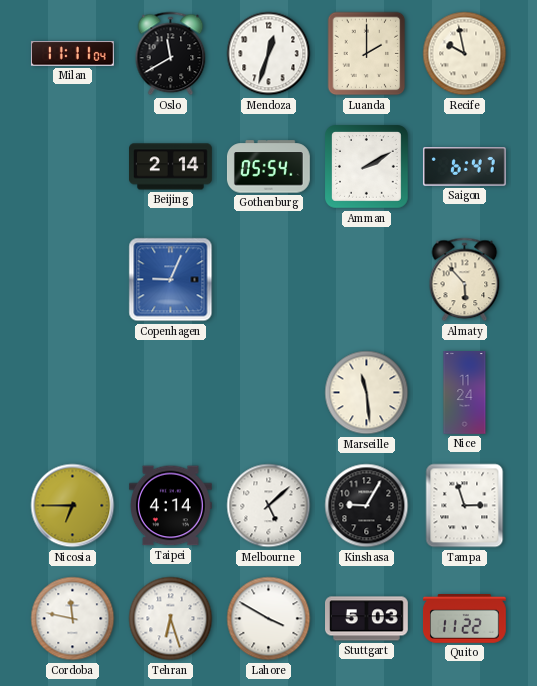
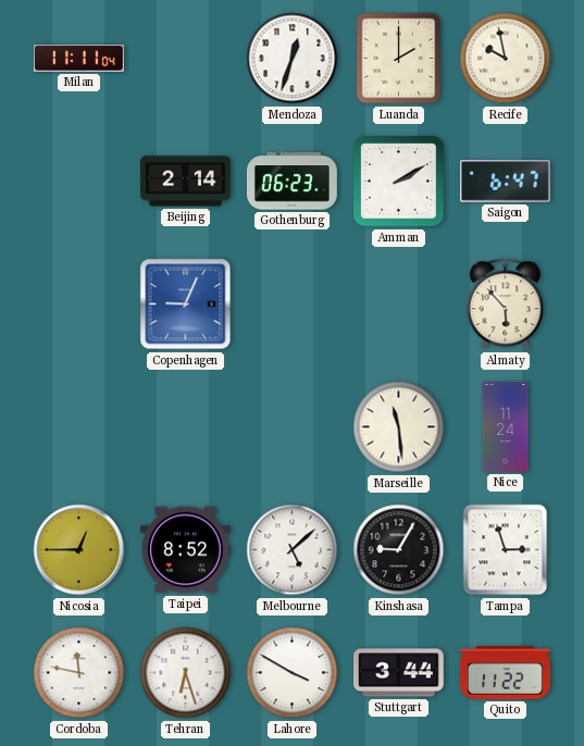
Oslo: 11:40 -> none
Gothenburg: 05:54 -> 06:23
Nicosia: 6:45 -> 12:45
Taipei: 4:14 -> 8:52
Stuttgart: 5:03 -> 3:44
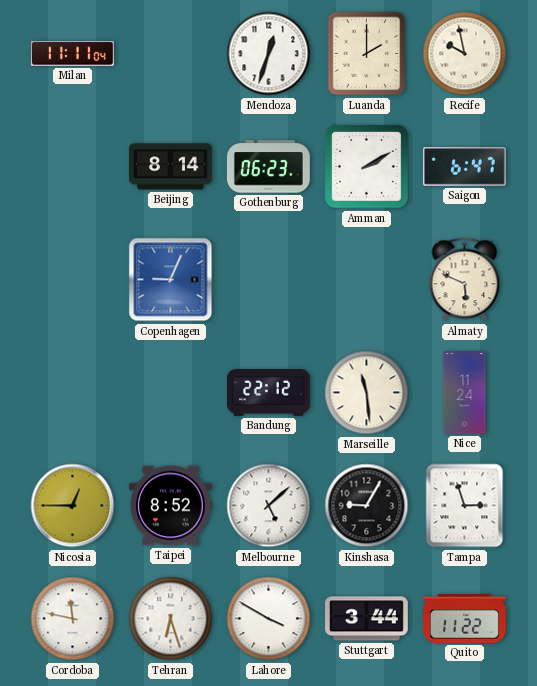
Beijing: 2:14 -> 8:14
Almaty: 5:53 -> 5:49
Bandung: none -> 22:12
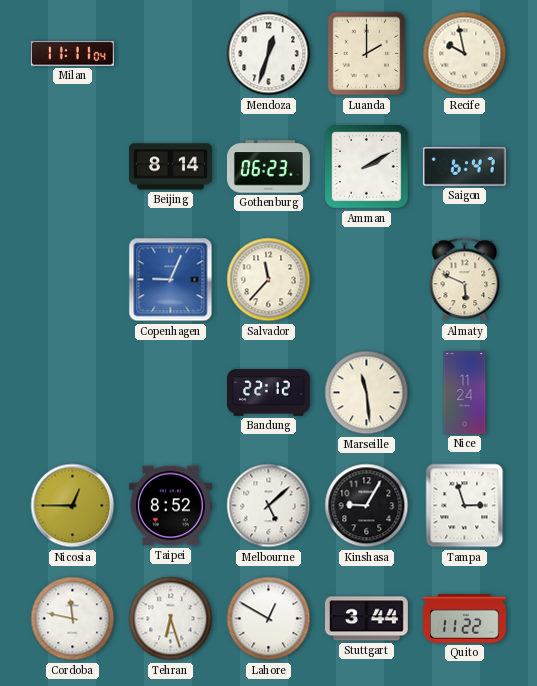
Salvador: none -> 11:37
Lahore: 3:50 -> 12:50
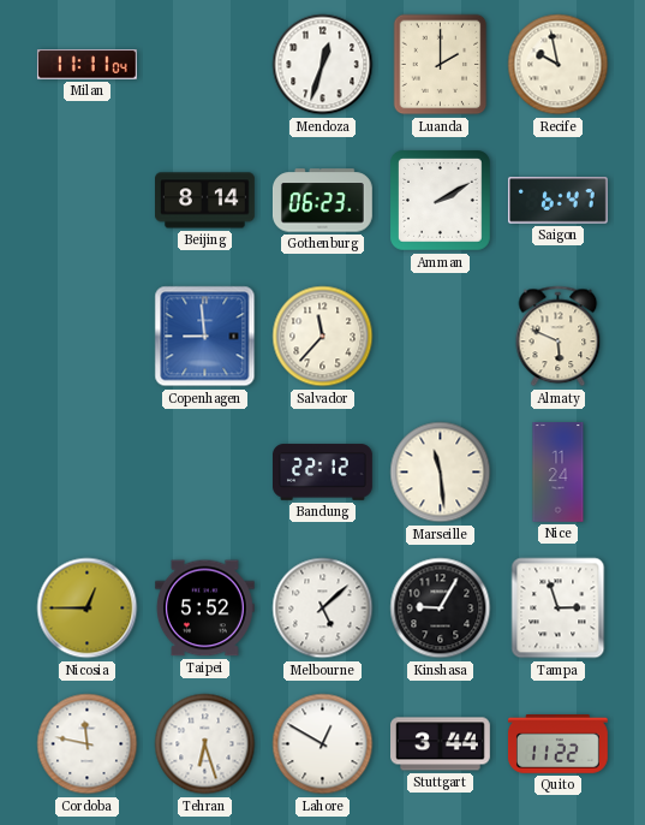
Copenhagen: 9:04 -> 8:59
Taipei: 8:52 -> 5:52
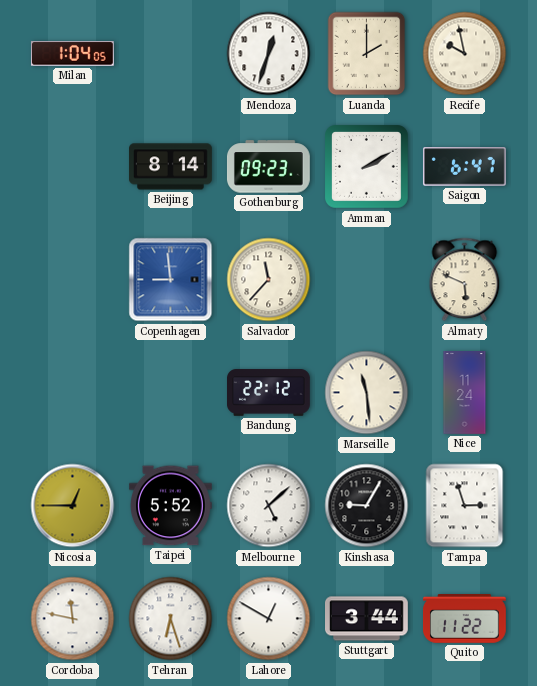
Milan: 11:11 -> 1:04
Gothenburg: 06:23 -> 09:23
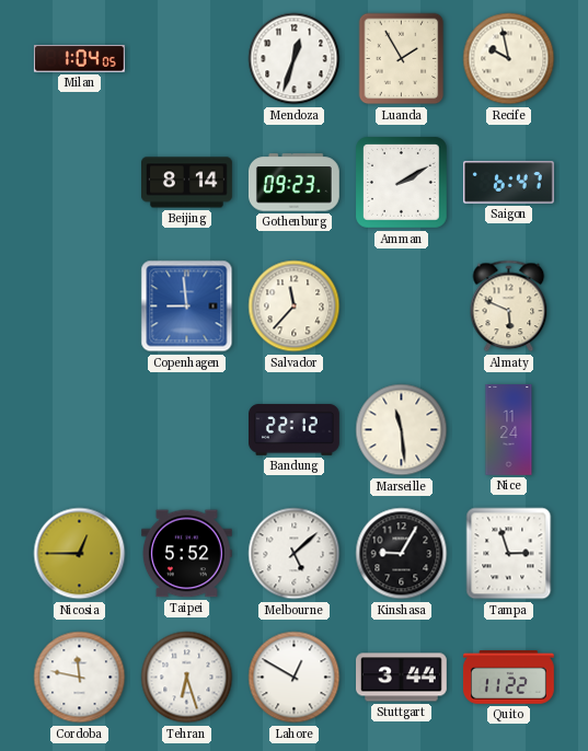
Luanda: 2:00 -> 1:55
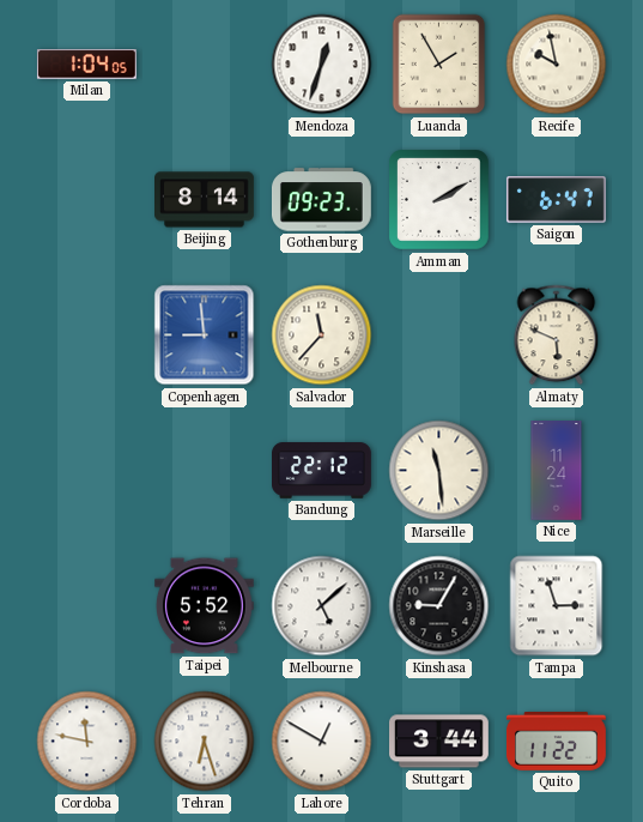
Nicosia: 12:45 -> none
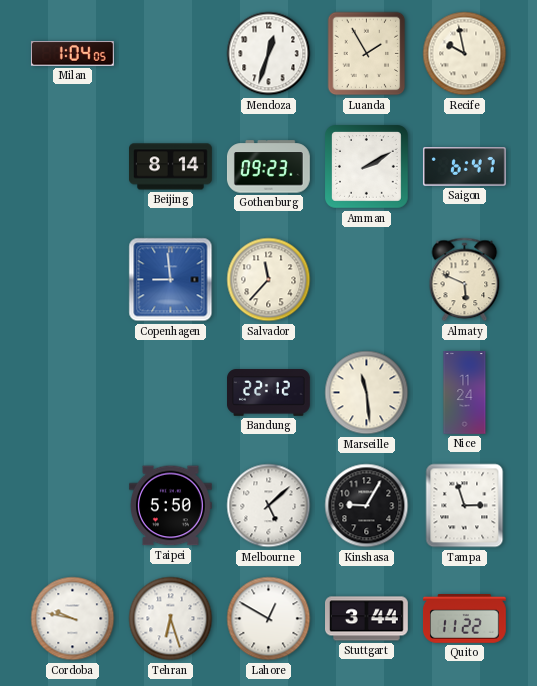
Taipei: 5:52 -> 5:50
Cordoba: 11:47 -> 9:47
